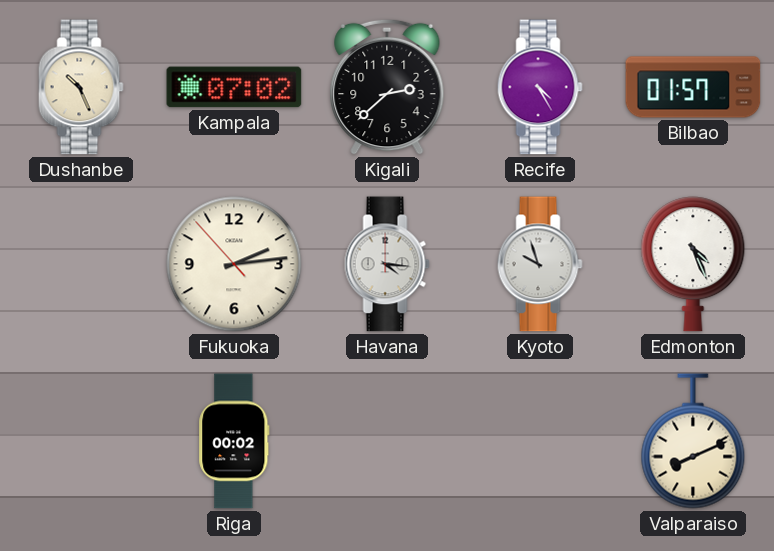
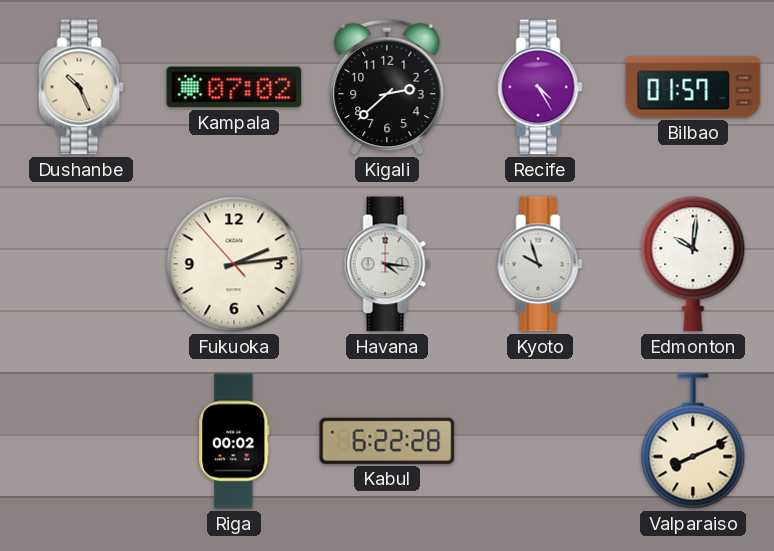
Edmonton: 4:26 -> 10:01
Kabul: none -> 6:22
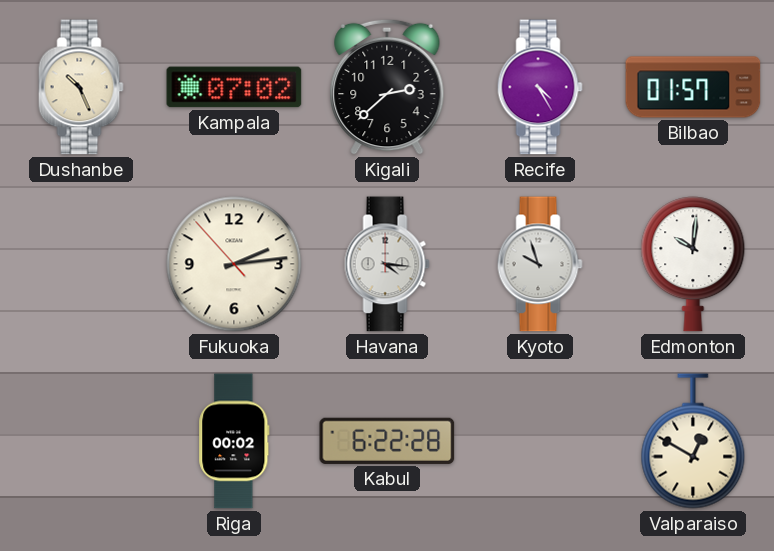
Valparaiso: 8:11 -> 12:50
